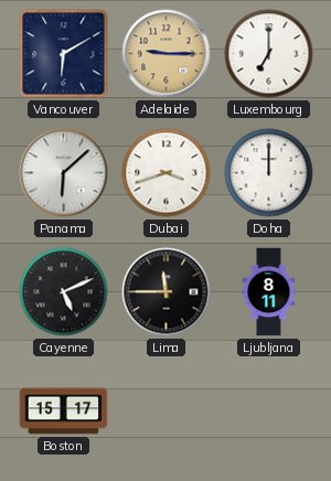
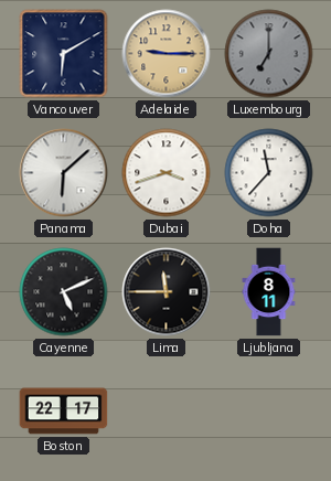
Luxembourg dial: white -> grey
Doha: 12:00 -> 11:37
Boston: 15:17 -> 22:17
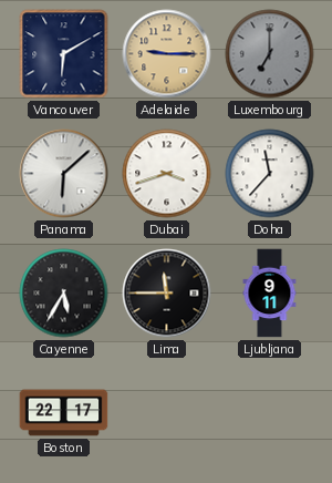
Cayenne: 5:11 -> 5:35
Ljubljana: 8:11 -> 9:11
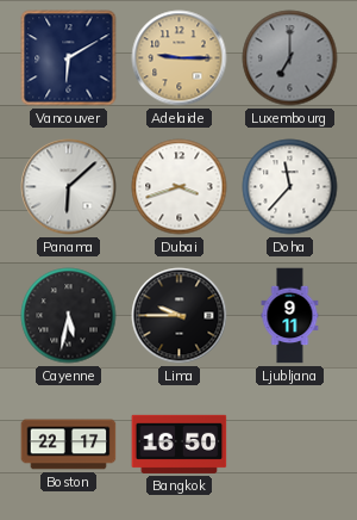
Cayenne: 5:35 -> 5:32
Lima: 11:45 -> 9:45
Bangkok: none -> 16:50
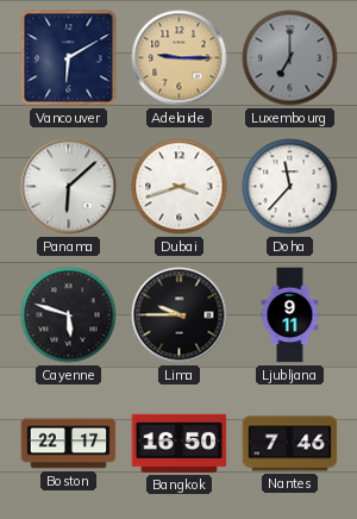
Cayenne: 5:32 -> 5:48
Nantes: none -> 7:46
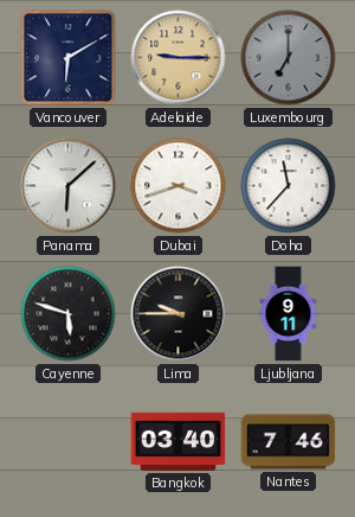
Boston: 22:17 -> none
Bangkok: 16:50 -> 03:40
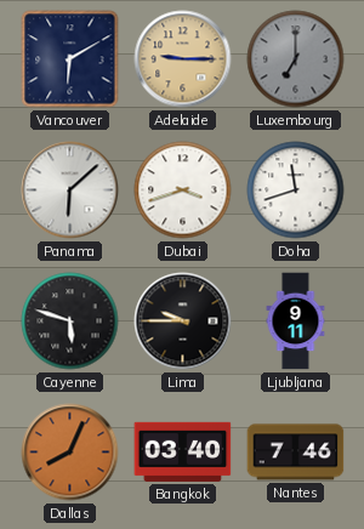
Doha: 11:37 -> 11:42
Dallas: none -> 8:04
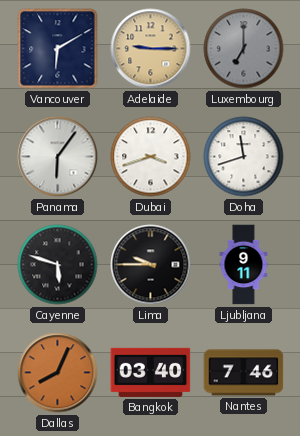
Panama: 6:08 -> 6:06
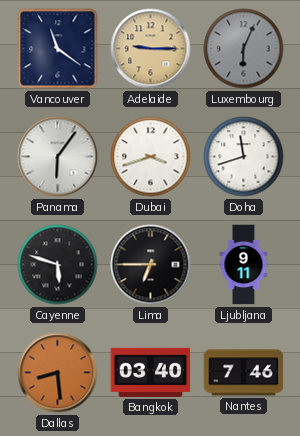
Vancouver: 6:10 -> 11:21
Luxembourg: 7:00 -> 6:04
Lima: 9:45 -> 6:45
Dallas: 8:04 -> 8:29
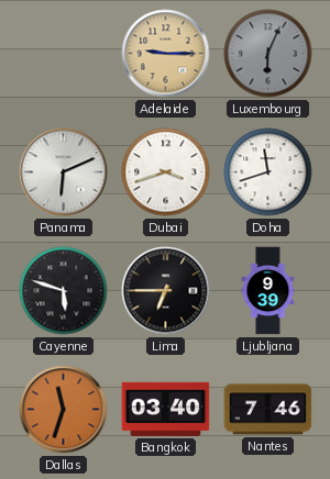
Vancouver: 11:21 -> none
Panama: 6:06 -> 6:11
Ljubljana: 9:11 -> 9:39
Dallas: 8:29 -> 11:33
